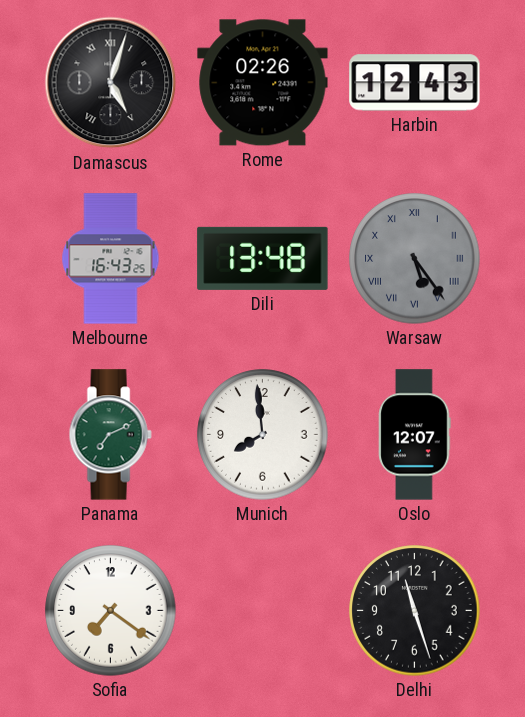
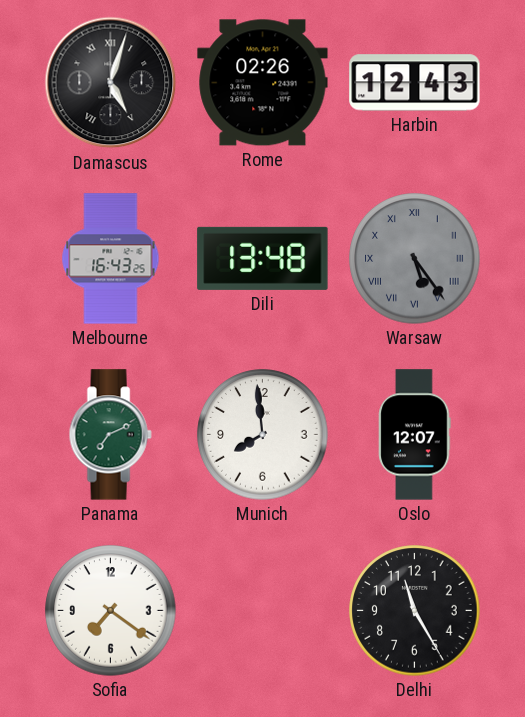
Delhi: 11:27 -> 11:25
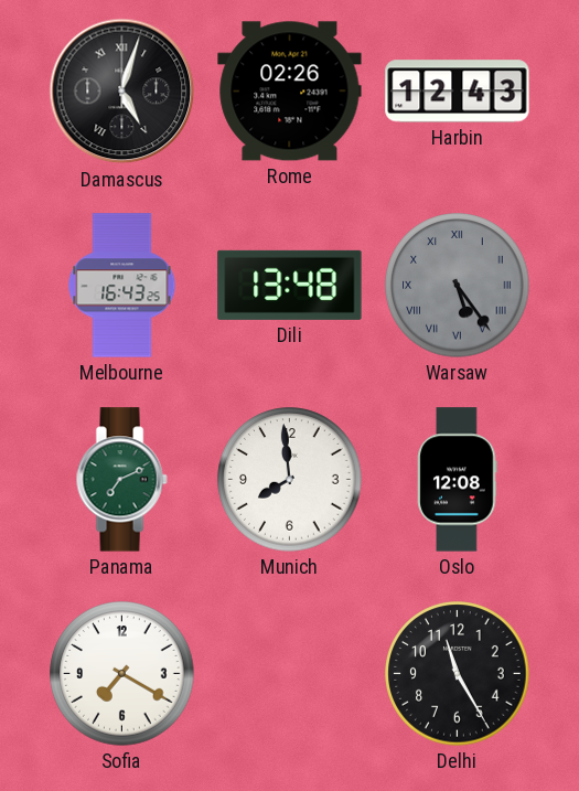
Oslo: 12:07 -> 12:08
Sofia: 7:21 -> 7:20
